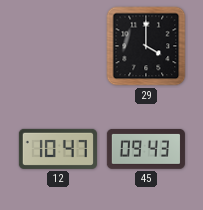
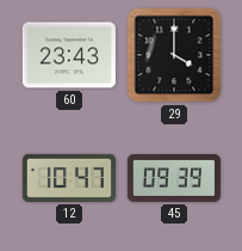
60: none -> 23:43
45: 09:43 -> 09:39
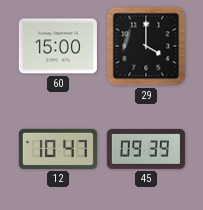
60: 23:43 -> 15:00
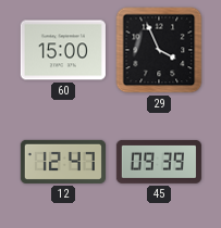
29: 4:00 -> 3:56
12: 10:47 -> 12:47
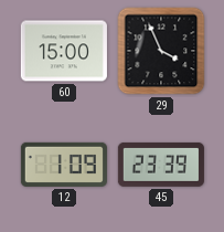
12: 12:47 -> 1:09
45: 09:39 -> 23:39
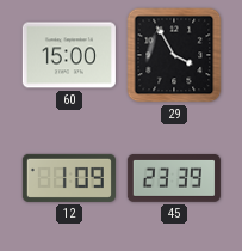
29: 3:56 -> 3:55
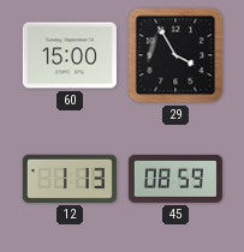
12: 1:09 -> 1:13
45: 23:39 -> 08:59
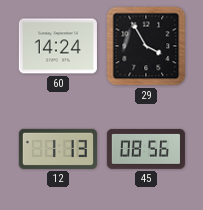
60: 15:00 -> 14:24
45: 08:59 -> 08:56
